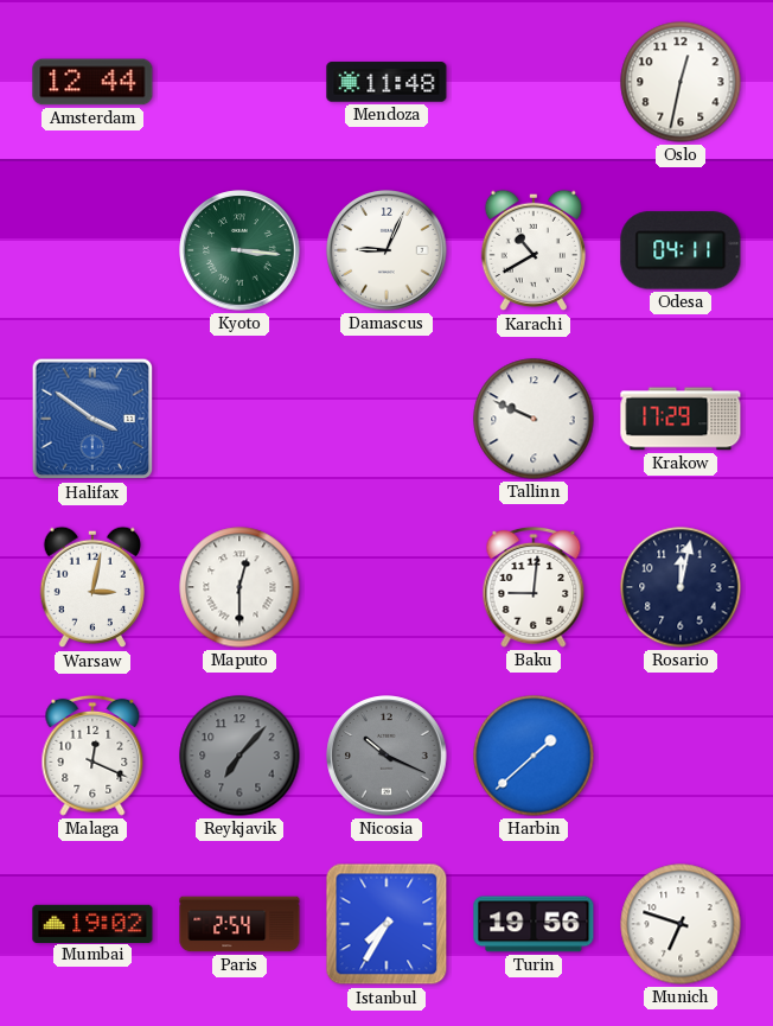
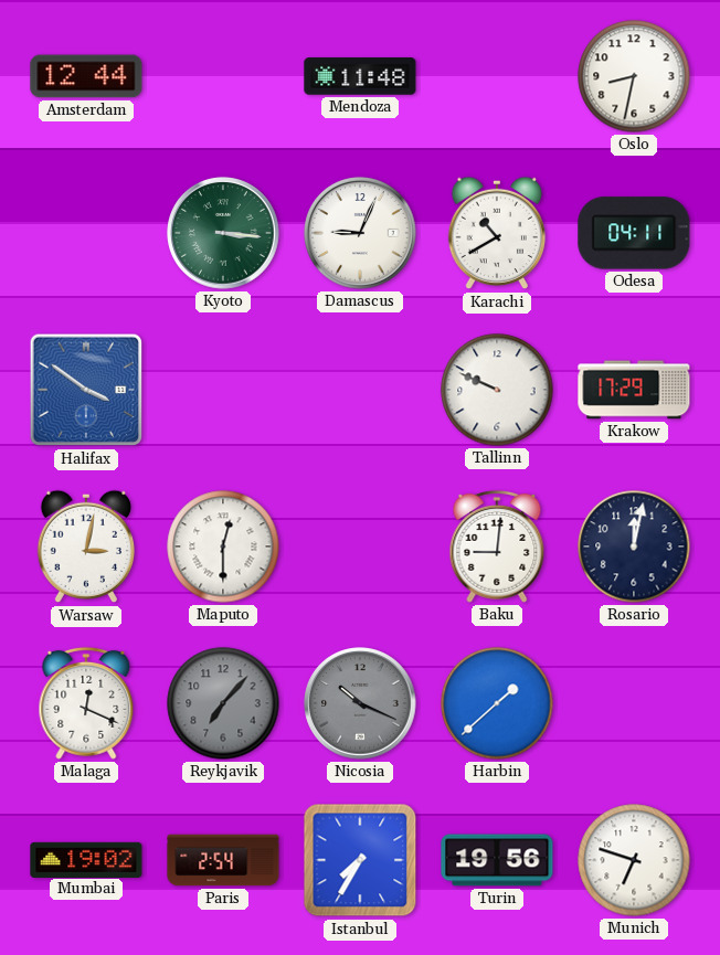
Oslo: 12:32 -> 8:32
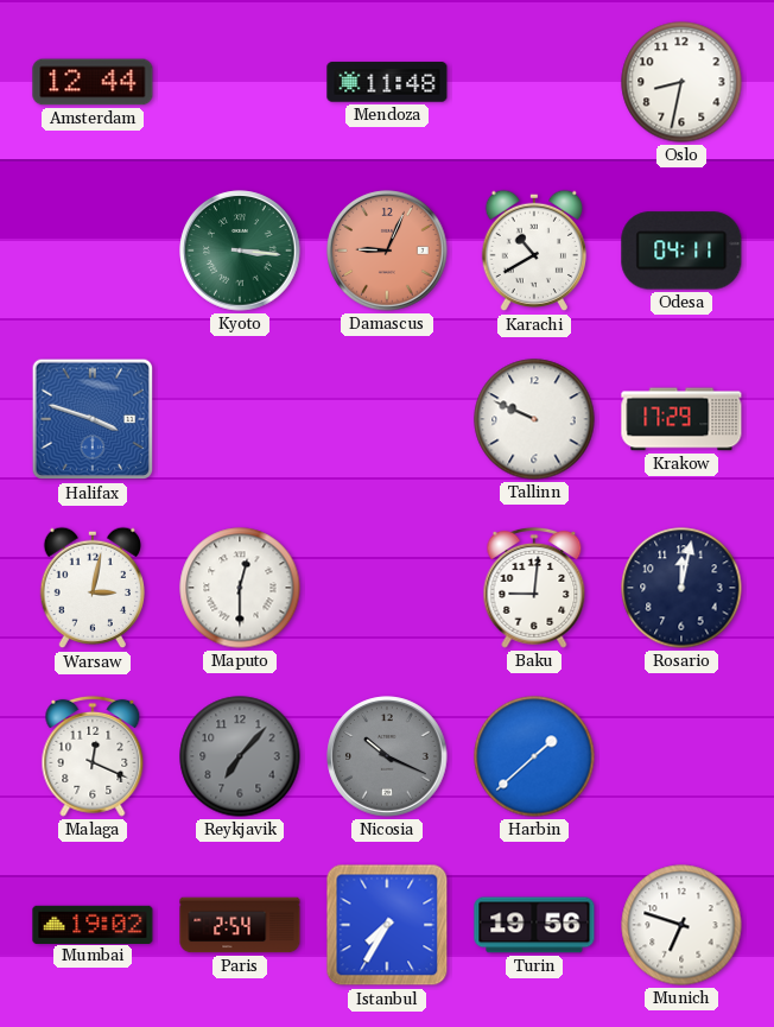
Damascus dial: white -> salmon
Halifax: 3:51 -> 3:48
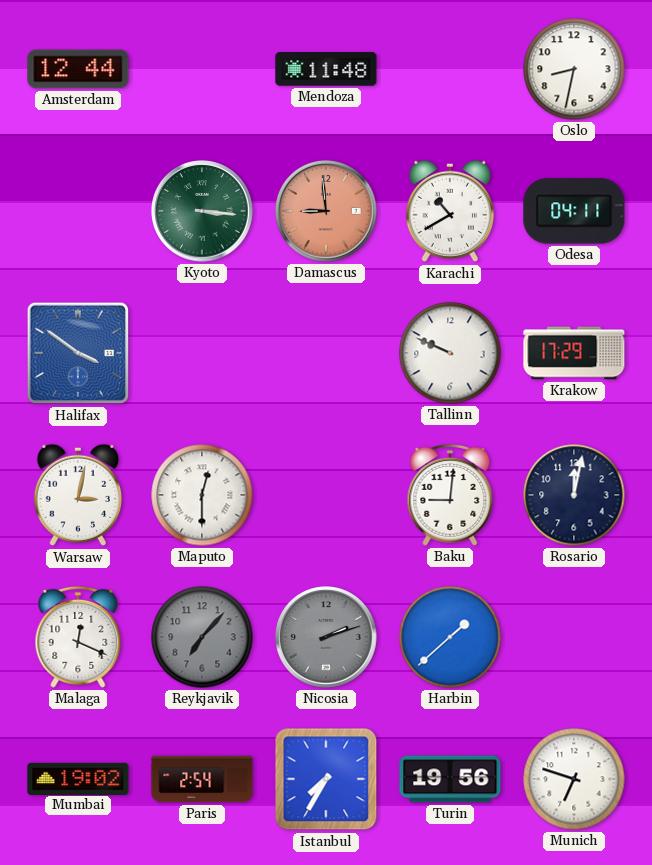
Damascus: 9:04 -> 8:59
Halifax: 3:48 -> 3:51
Nicosia: 10:19 -> 2:12
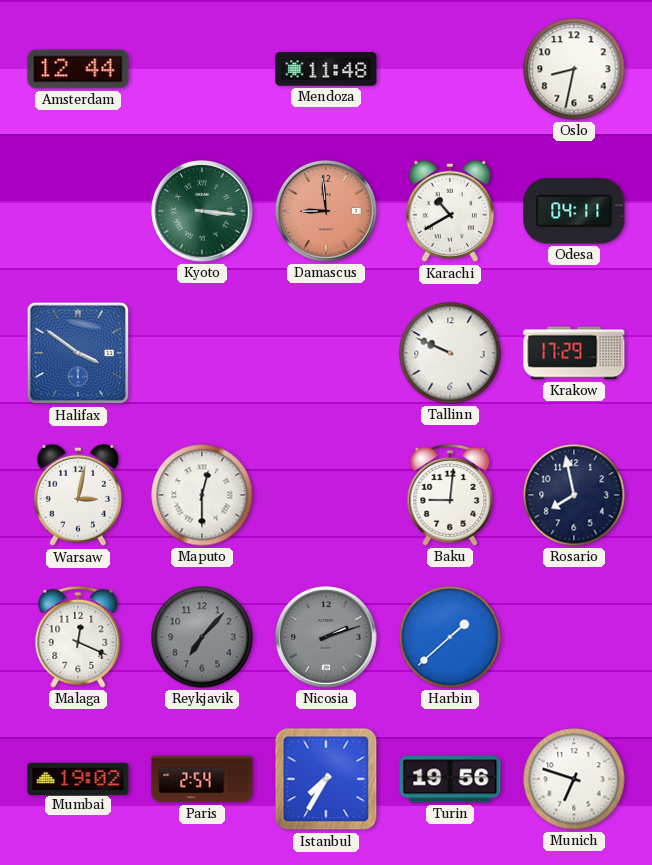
Rosario: 12:02 -> 7:58
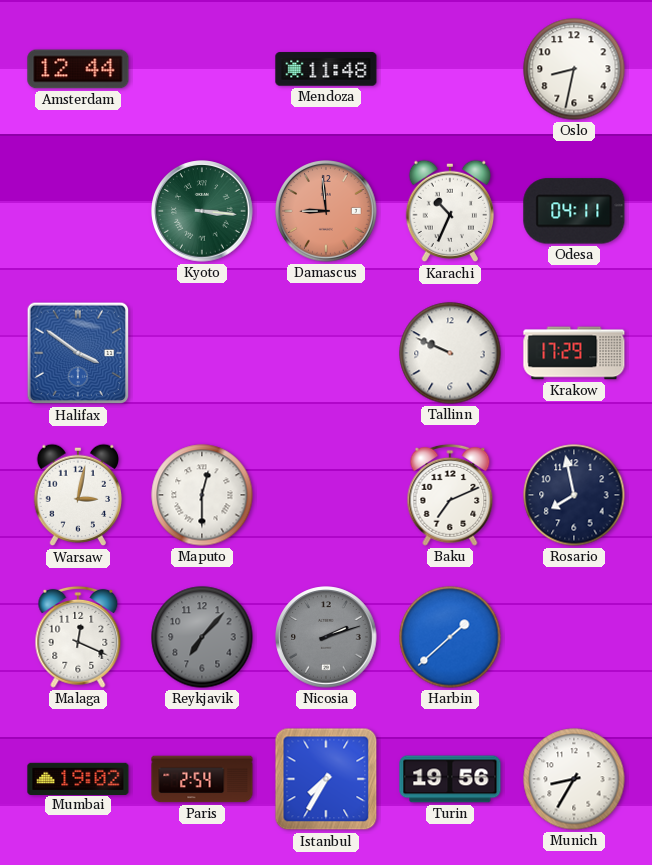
Karachi: 10:40 -> 10:34
Baku: 9:01 -> 7:11
Munich: 6:48 -> 8:35
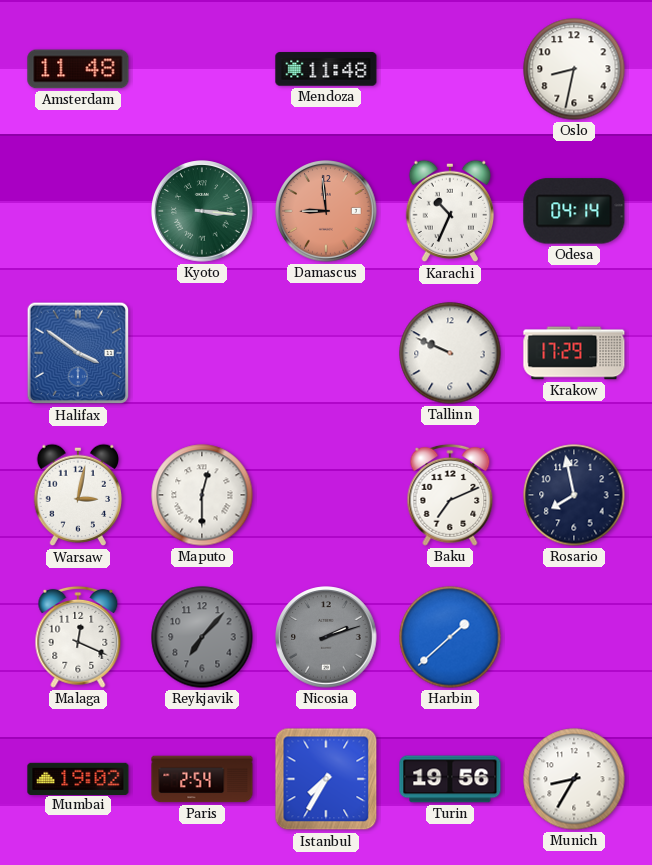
Amsterdam: 12:44 -> 11:48
Odesa: 04:11 -> 04:14
